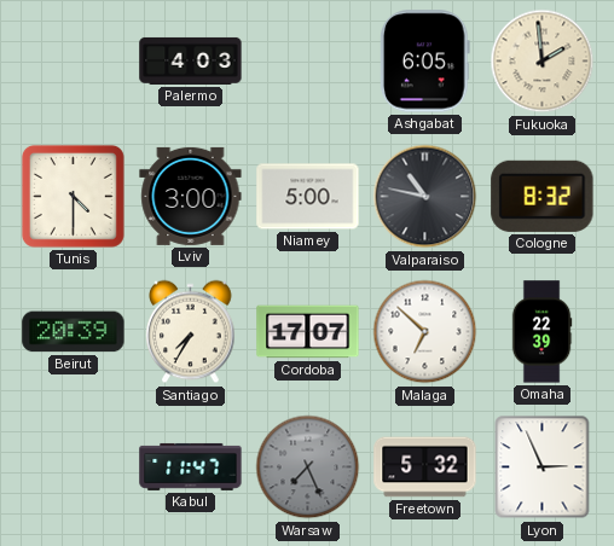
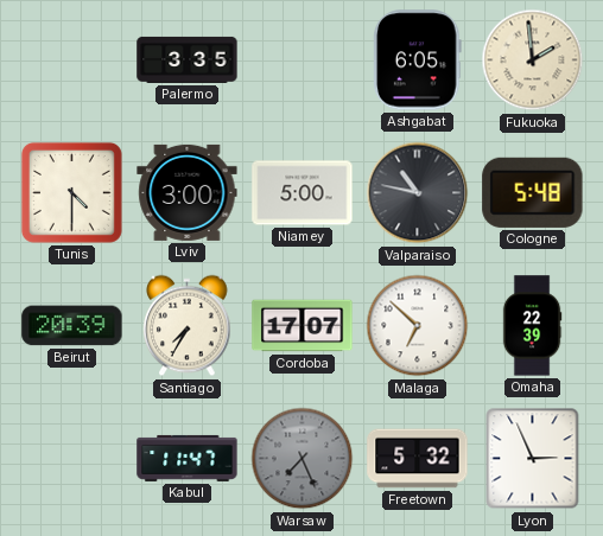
Palermo: 4:03 -> 3:35
Cologne: 8:32 -> 5:48
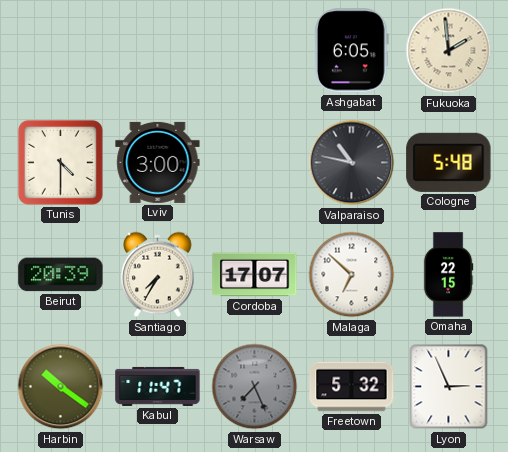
Palermo: 3:35 -> none
Niamey: 5:00 -> none
Omaha: 22:39 -> 22:15
Harbin: none -> 10:21
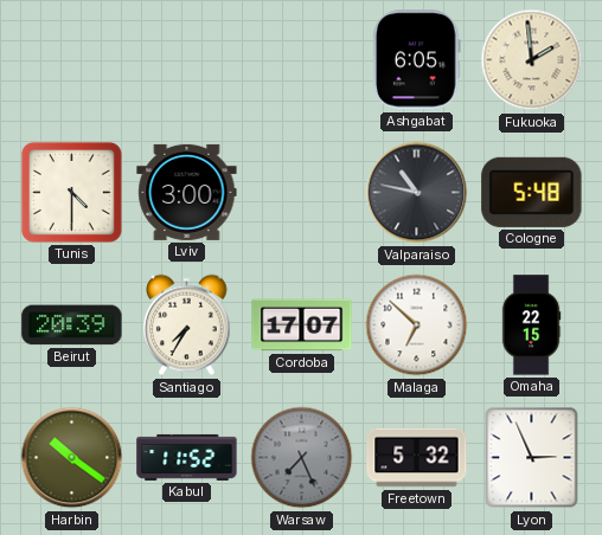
Kabul: 11:47 -> 11:52
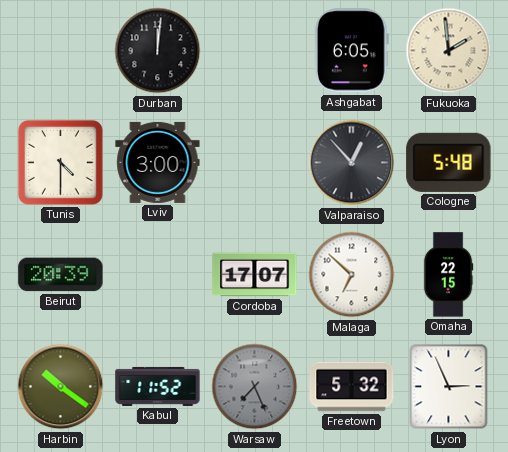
Durban: none -> 12:01
Valparaiso: 10:47 -> 12:53
Santiago: 7:35 -> none
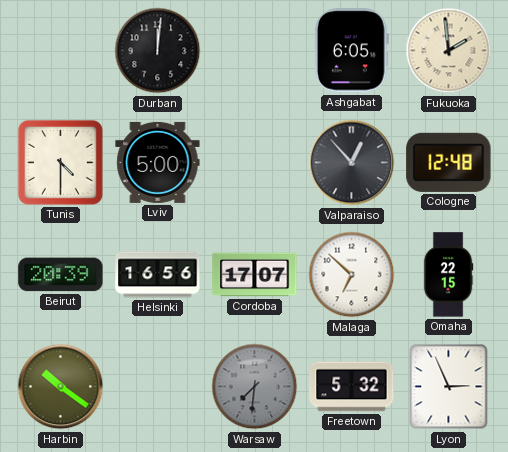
Lviv: 3:00 -> 5:00
Cologne: 5:48 -> 12:48
Helsinki: none -> 16:56
Kabul: 11:52 -> none
Warsaw: 7:26 -> 7:31
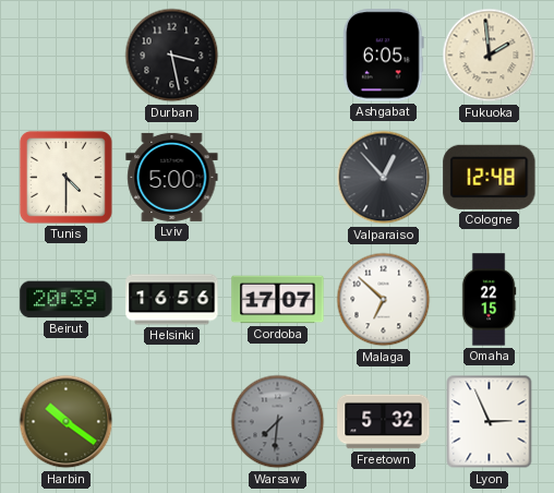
Durban: 12:01 -> 3:28
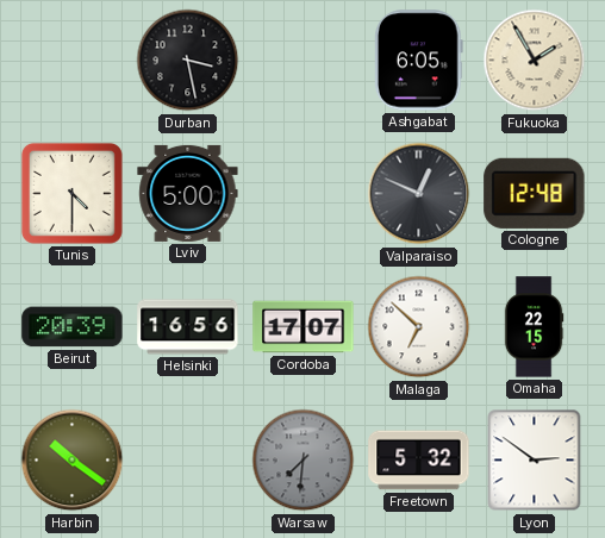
Fukuoka: 1:59 -> 1:55
Valparaiso: 12:53 -> 12:49
Lyon: 2:56 -> 2:51
